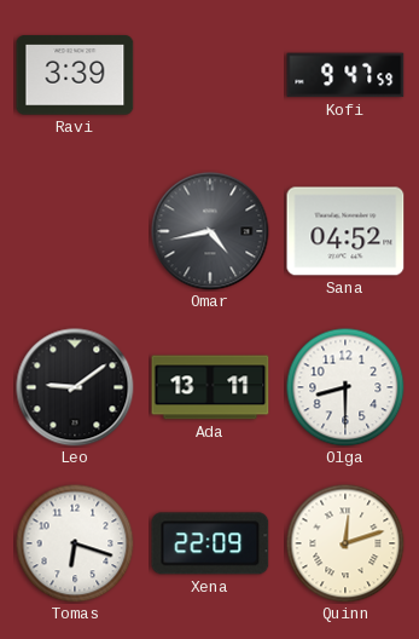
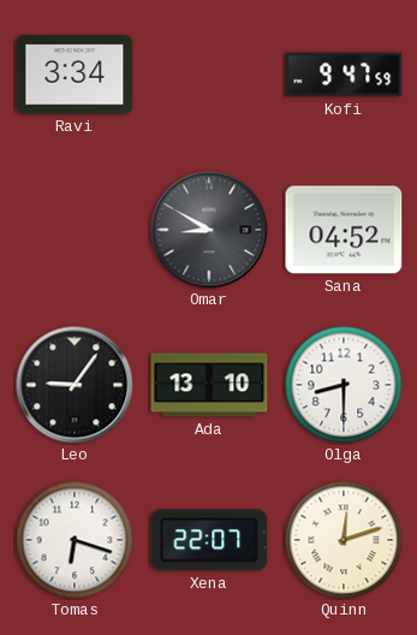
Ravi: 3:39 -> 3:34
Omar: 4:43 -> 8:50
Leo: 9:09 -> 9:06
Ada: 13:11 -> 13:10
Xena: 22:09 -> 22:07
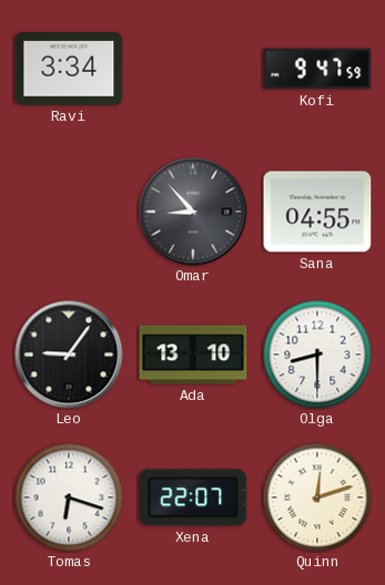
Omar: 8:50 -> 8:53
Sana: 04:52 -> 04:55
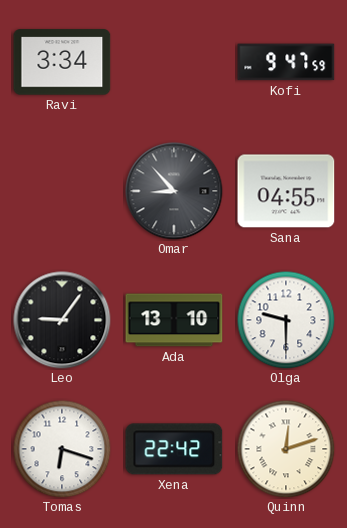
Olga: 8:30 -> 9:30
Xena: 22:07 -> 22:42
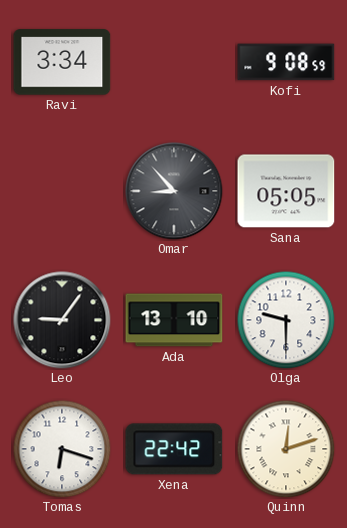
Kofi: 9:47 -> 9:08
Sana: 04:55 -> 05:05
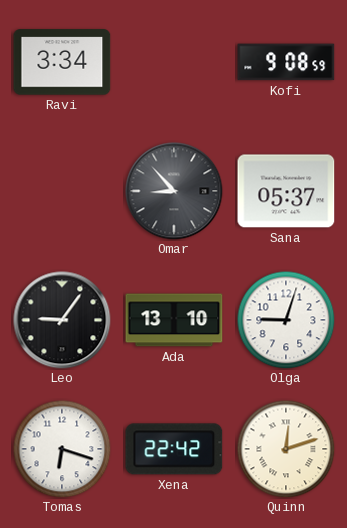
Sana: 05:05 -> 05:37
Olga: 9:30 -> 9:03
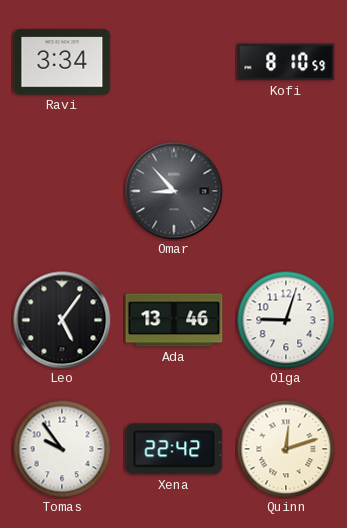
Kofi: 9:08 -> 8:10
Sana: 05:37 -> none
Leo: 9:06 -> 5:06
Ada: 13:10 -> 13:46
Tomas: 6:18 -> 9:54
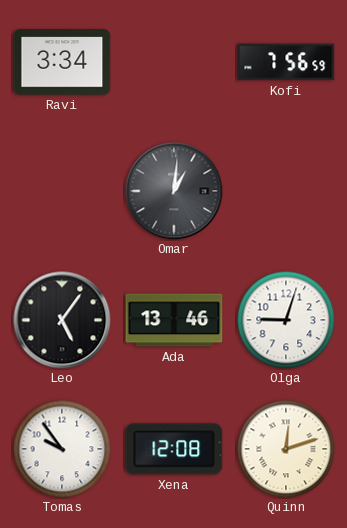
Kofi: 8:10 -> 7:56
Omar: 8:53 -> 1:01
Xena: 22:42 -> 12:08
